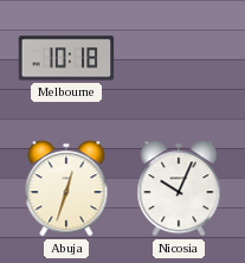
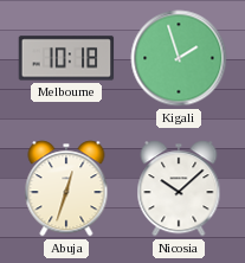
Kigali: none -> 1:57
Nicosia: 10:04 -> 10:08
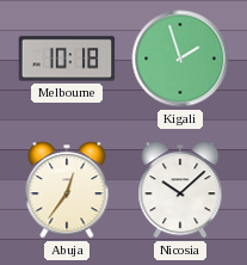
Abuja: 12:33 -> 12:36
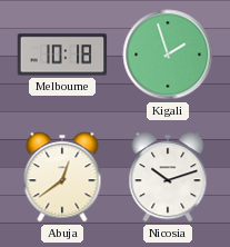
Abuja: 12:36 -> 12:39
Nicosia: 10:08 -> 10:12
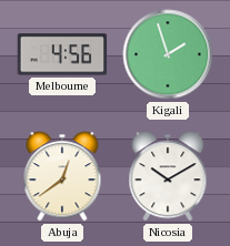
Melbourne: 10:18 -> 4:56
Nicosia: 10:12 -> 10:10
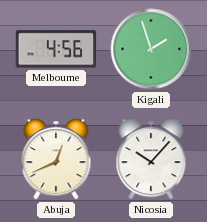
Abuja: 12:39 -> 12:41
Nicosia: 10:10 -> 10:07
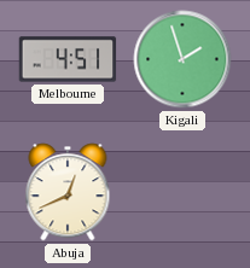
Melbourne: 4:56 -> 4:51
Nicosia: 10:07 -> none
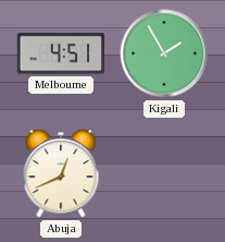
Kigali: 1:57 -> 1:55
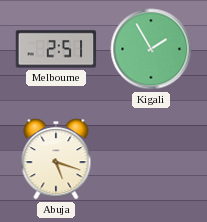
Melbourne: 4:51 -> 2:51
Abuja: 12:41 -> 5:18
